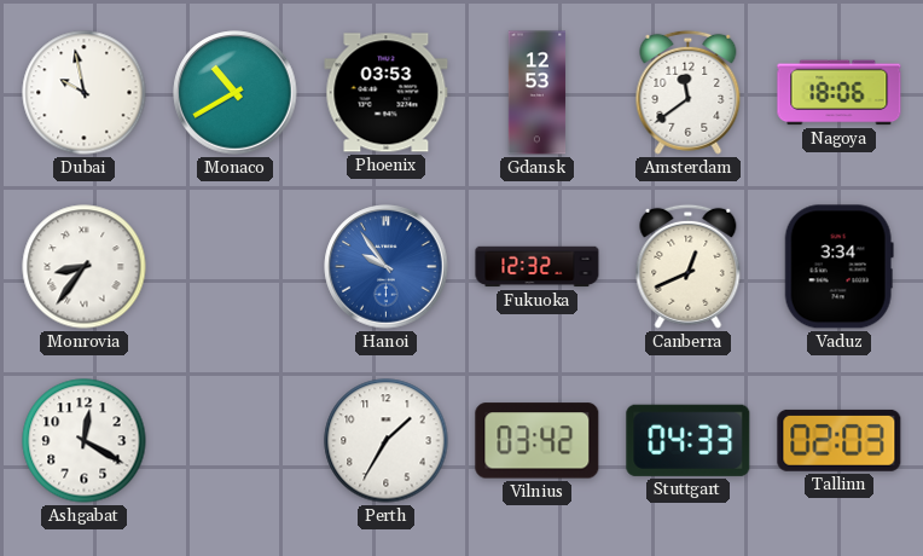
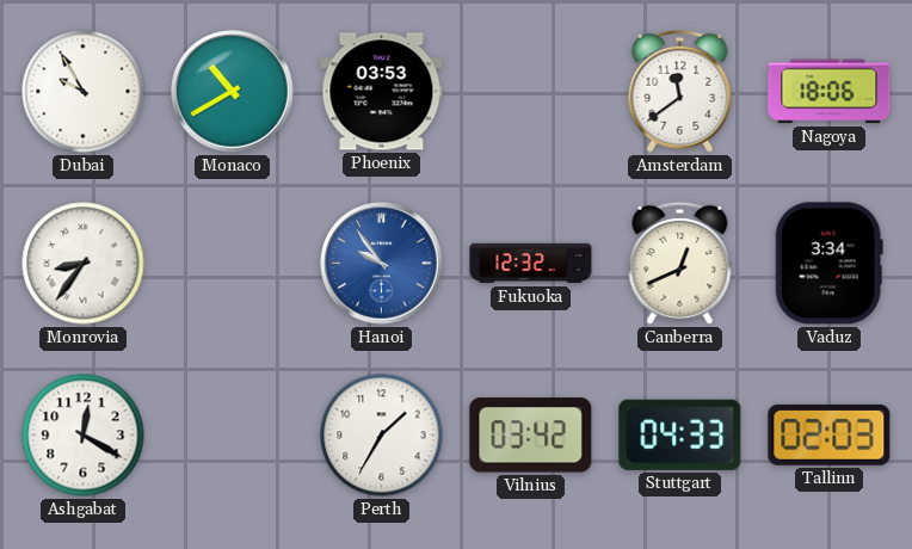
Dubai: 9:58 -> 9:55
Gdansk: 12:53 -> none
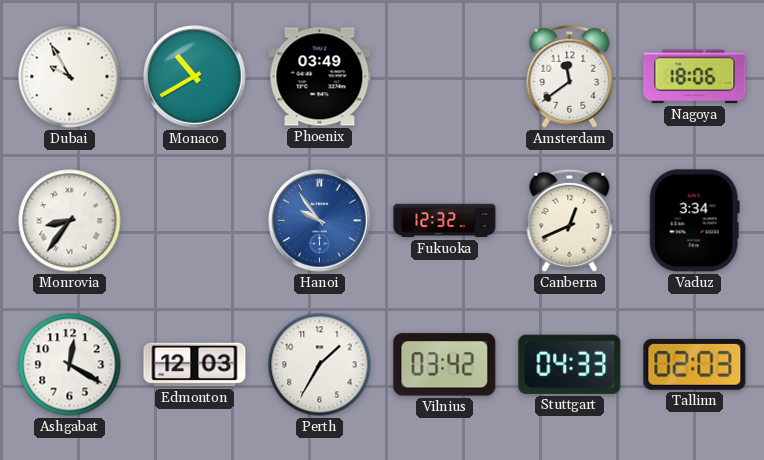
Phoenix: 03:53 -> 03:49
Edmonton: none -> 12:03
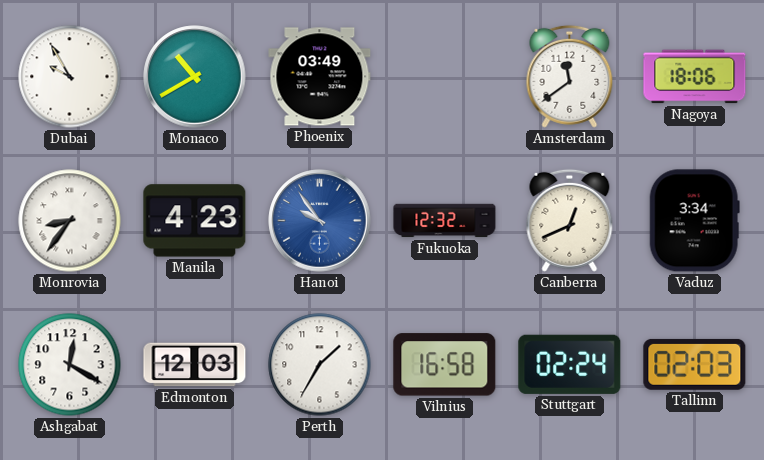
Manila: none -> 4:23
Vilnius: 03:42 -> 16:58
Stuttgart: 04:33 -> 02:24
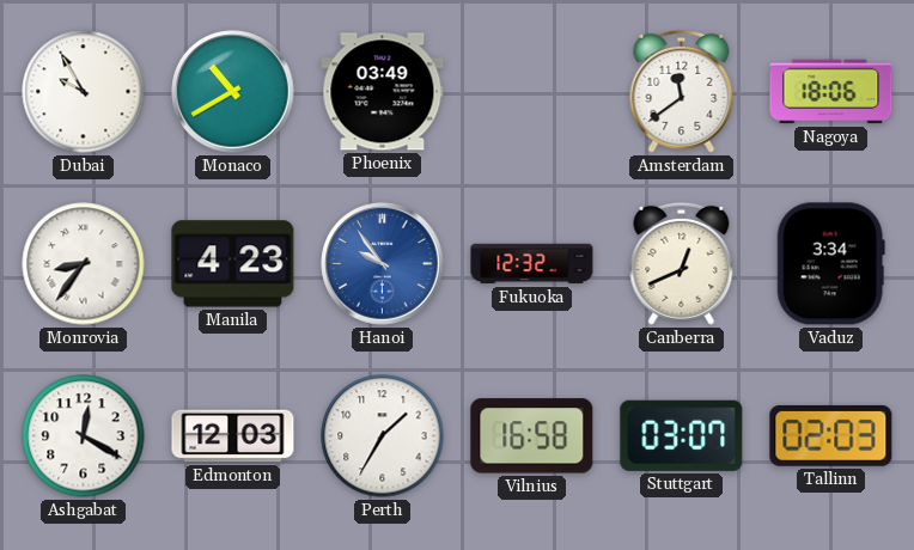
Stuttgart: 02:24 -> 03:07
